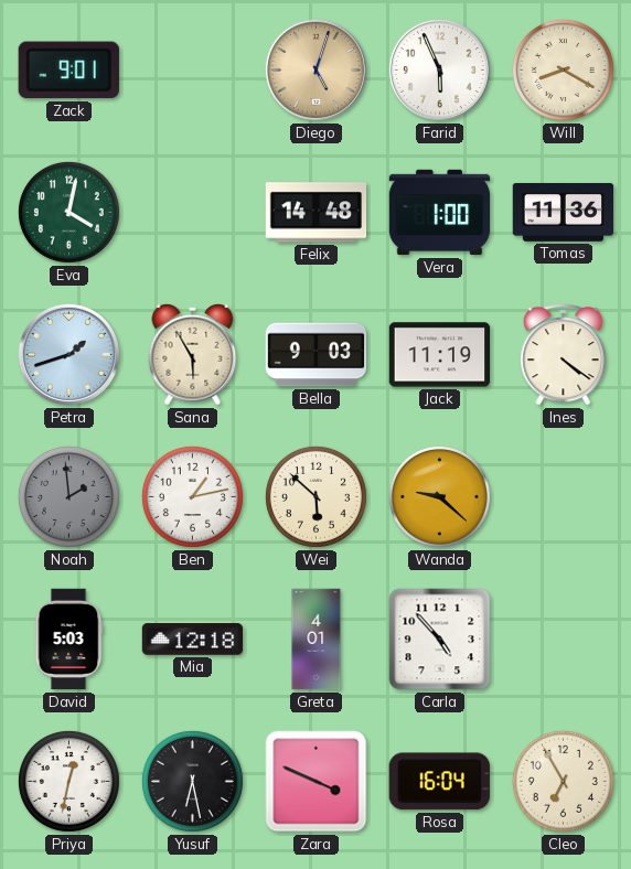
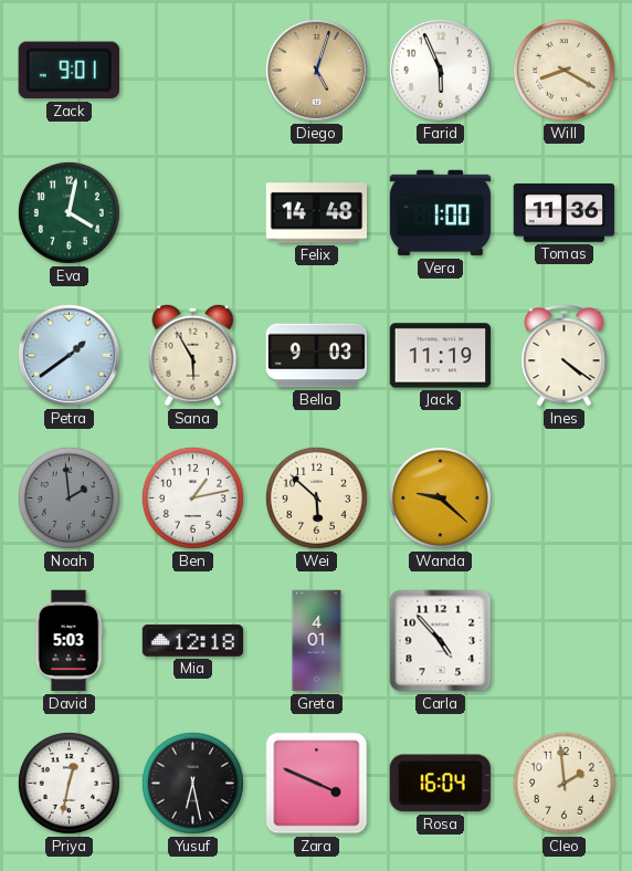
Petra: 1:42 -> 1:39
Cleo: 6:55 -> 1:59
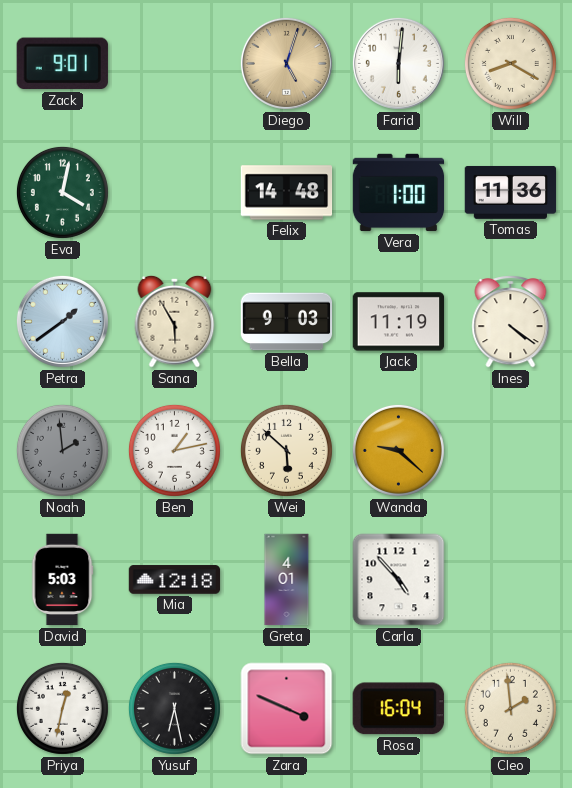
Farid: 5:56 -> 6:01
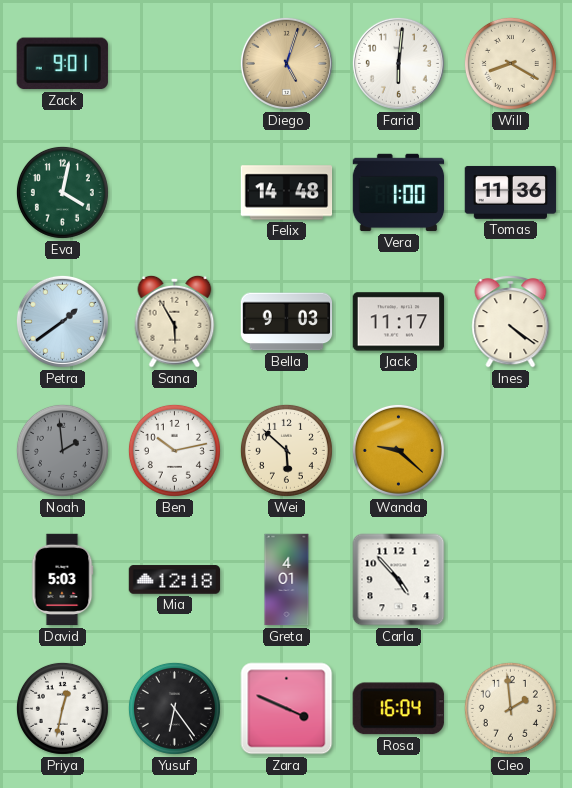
Jack: 11:19 -> 11:17
Ben: 1:13 -> 10:13
Yusuf: 6:28 -> 6:24
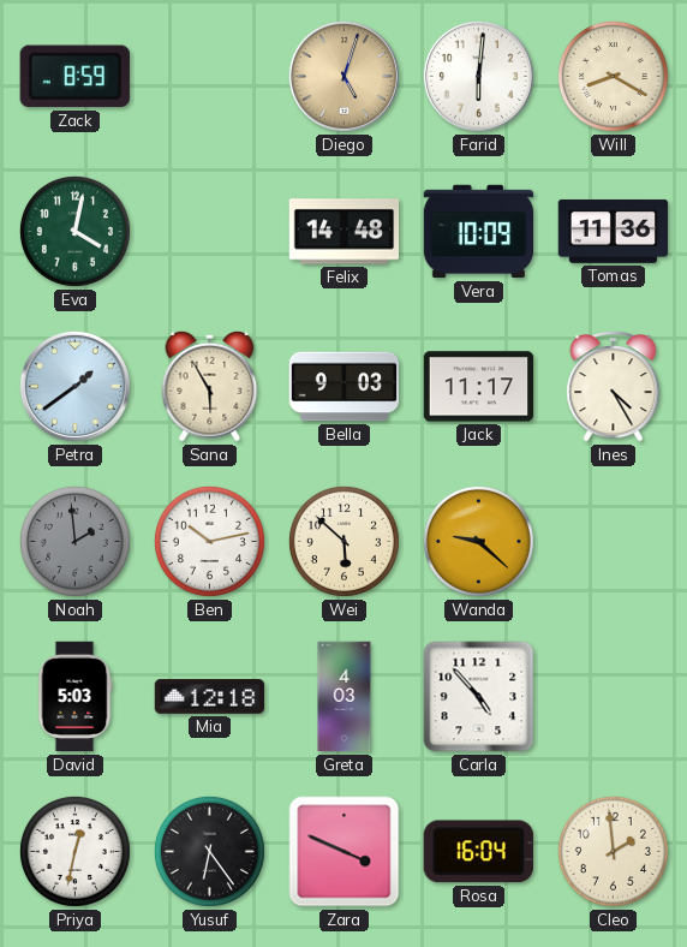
Zack: 9:01 -> 8:59
Vera: 1:00 -> 10:09
Ines: 4:21 -> 4:25
Greta: 4:01 -> 4:03
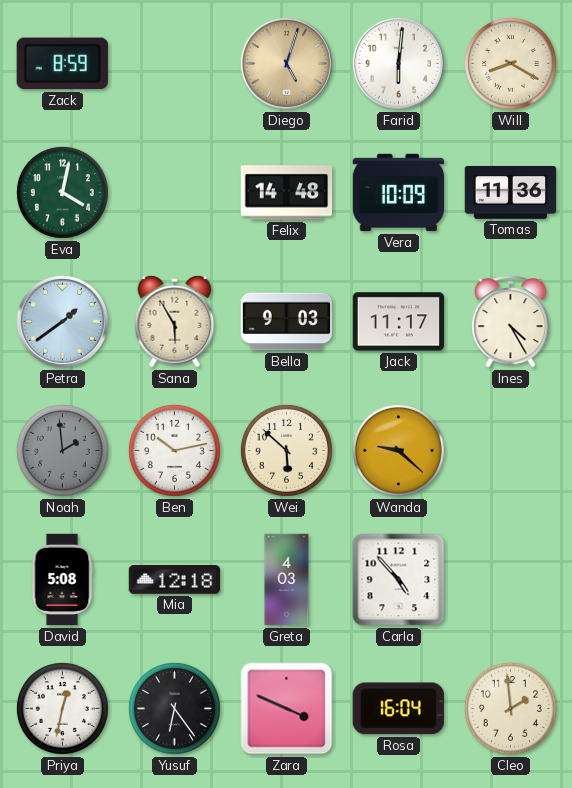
David: 5:03 -> 5:08
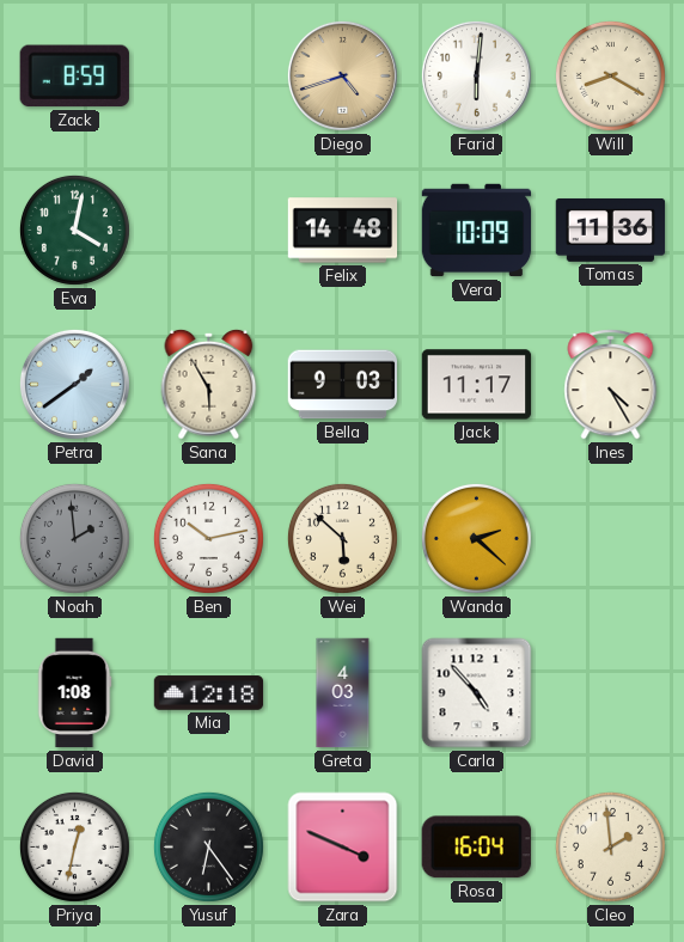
Diego: 5:03 -> 4:42
Wanda: 9:22 -> 2:22
David: 5:08 -> 1:08
